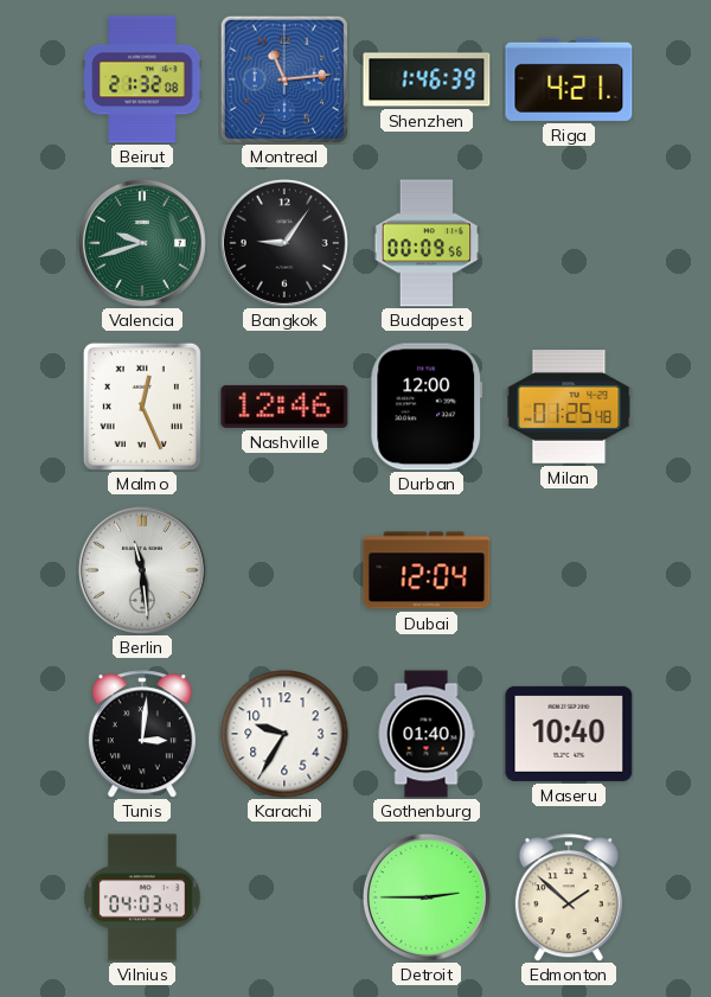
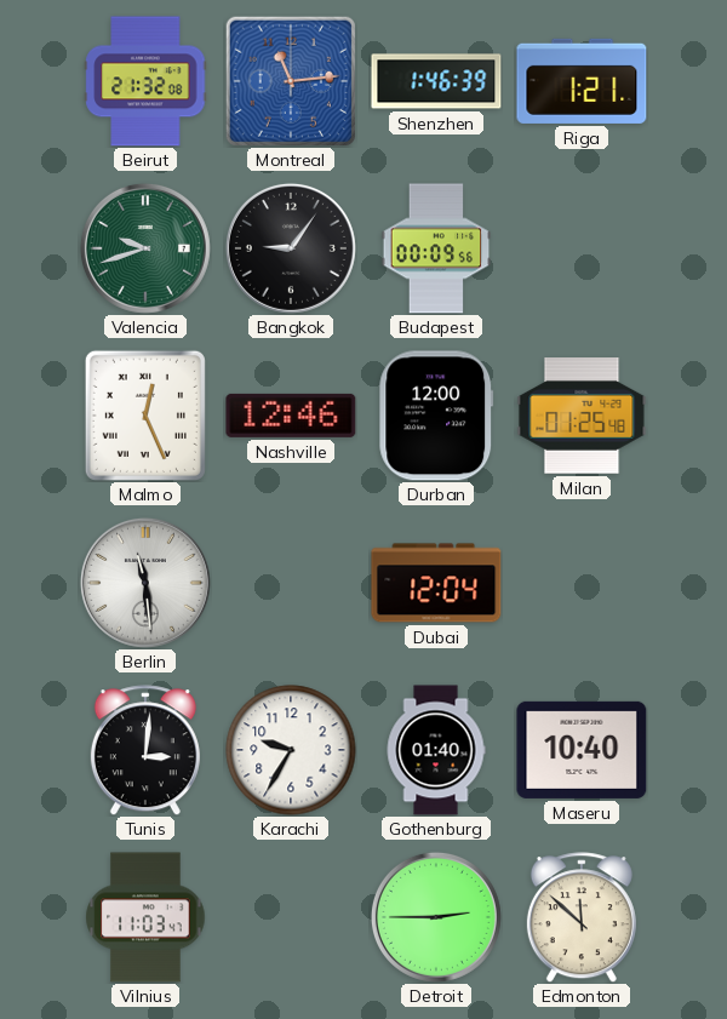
Riga: 4:21 -> 1:21
Vilnius: 04:03 -> 11:03
Edmonton: 1:52 -> 11:52
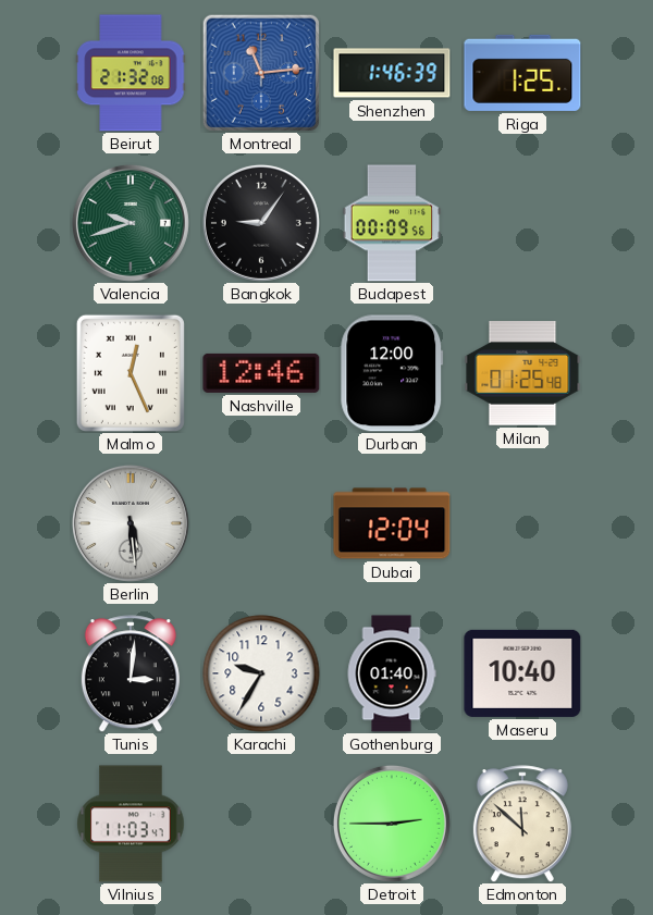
Riga: 1:21 -> 1:25
Berlin: 11:29 -> 5:29
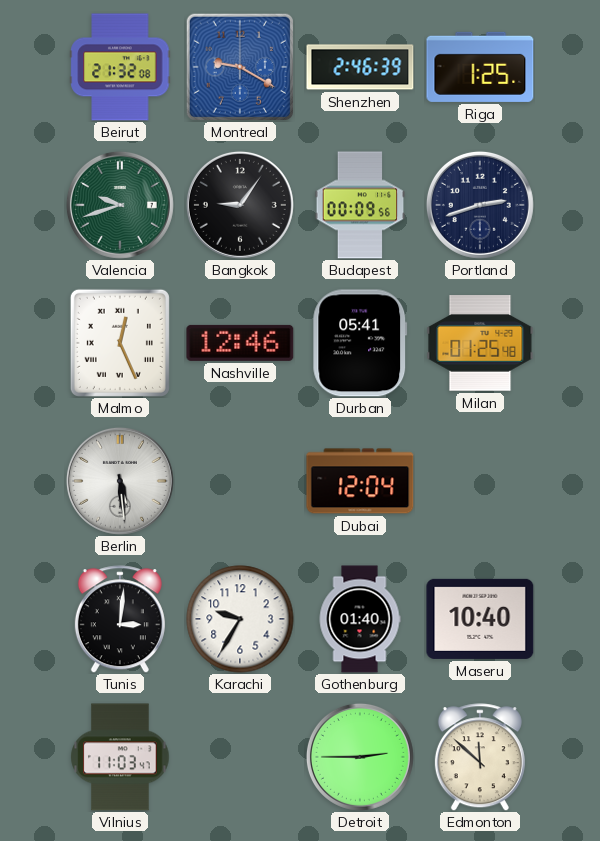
Montreal: 11:14 -> 9:20
Shenzhen: 1:46 -> 2:46
Portland: none -> 2:42
Durban: 12:00 -> 05:41
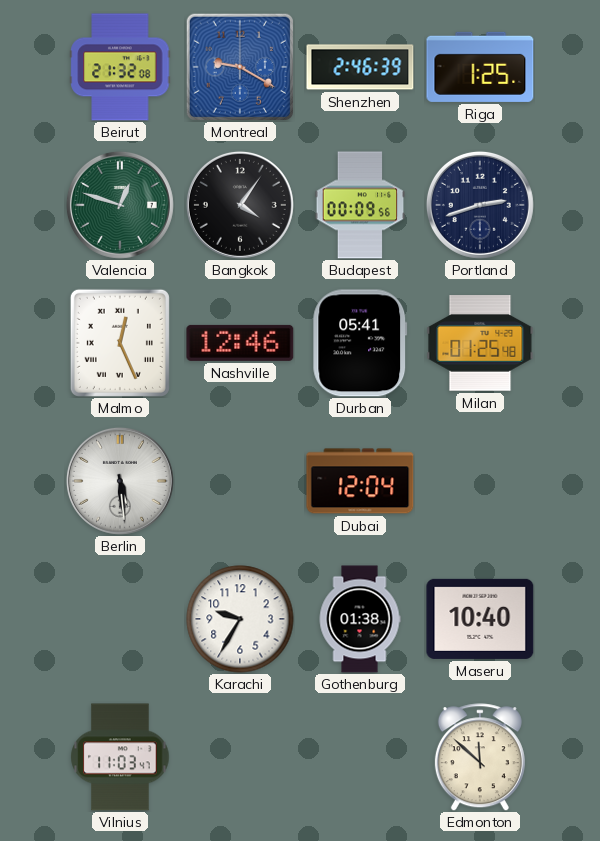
Valencia: 9:42 -> 12:48
Bangkok: 9:06 -> 4:06
Tunis: 3:01 -> none
Gothenburg: 01:40 -> 01:38
Detroit: 2:45 -> none
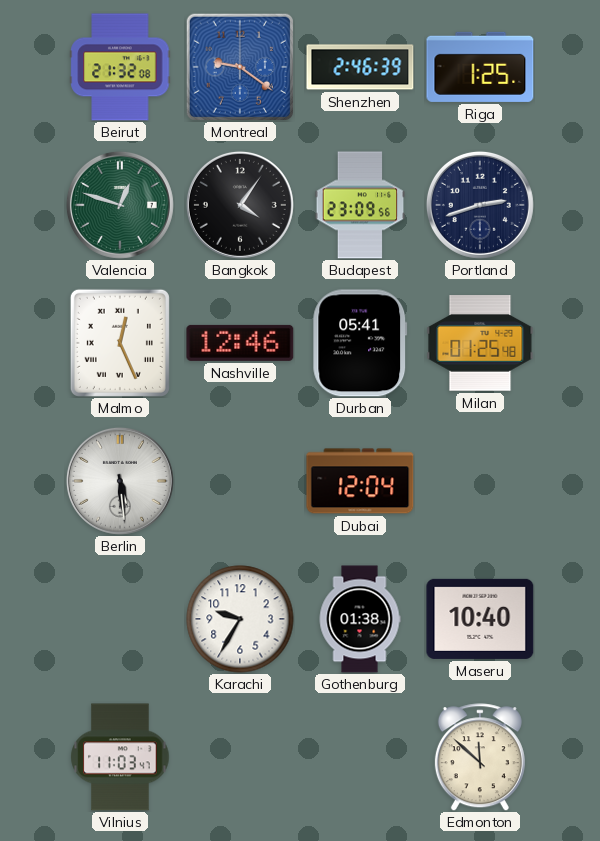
Montreal: 9:20 -> 9:21
Budapest: 00:09 -> 23:09
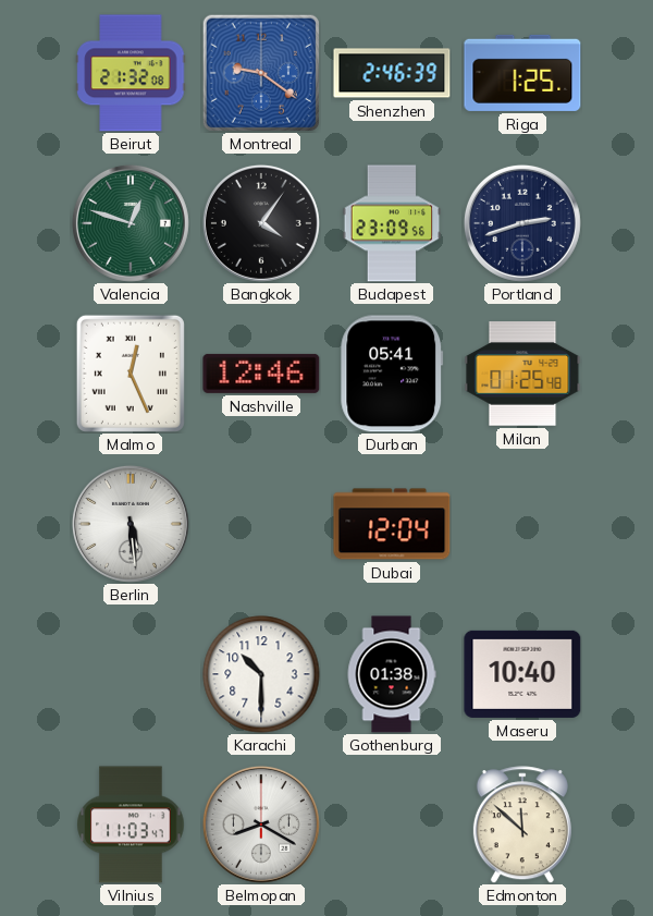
Karachi: 9:35 -> 10:30
Belmopan: none -> 8:20
